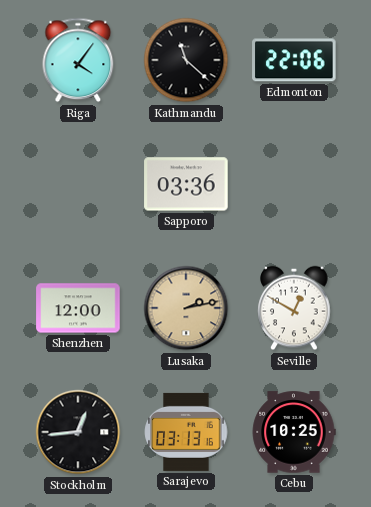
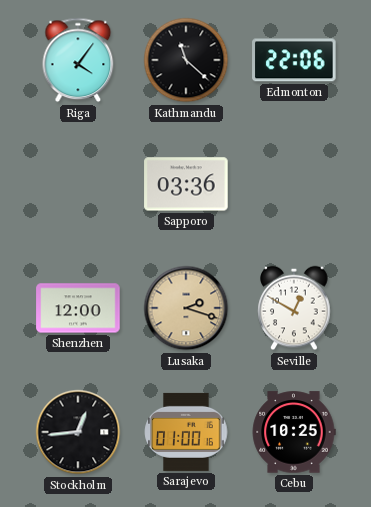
Lusaka: 2:13 -> 2:18
Sarajevo: 03:13 -> 01:00
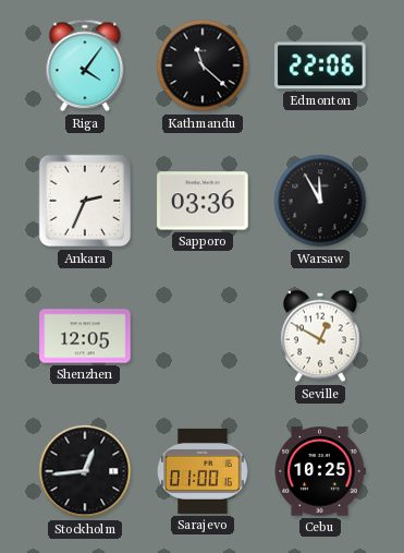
Ankara: none -> 2:34
Warsaw: none -> 11:55
Shenzhen: 12:00 -> 12:05
Lusaka: 2:18 -> none
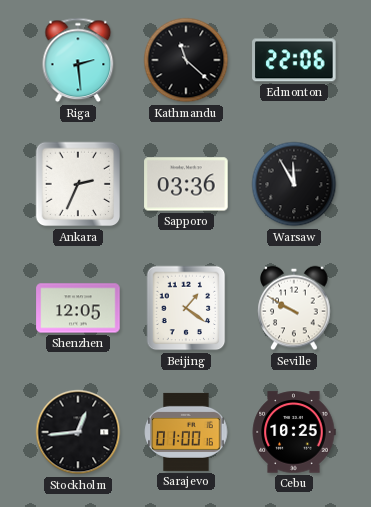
Riga: 4:06 -> 2:29
Beijing: none -> 1:21
Seville: 12:50 -> 9:50
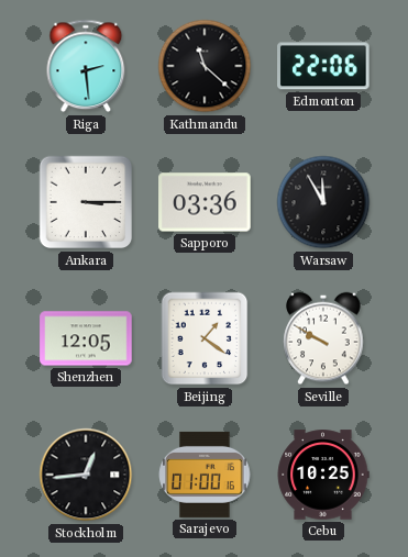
Ankara: 2:34 -> 3:15
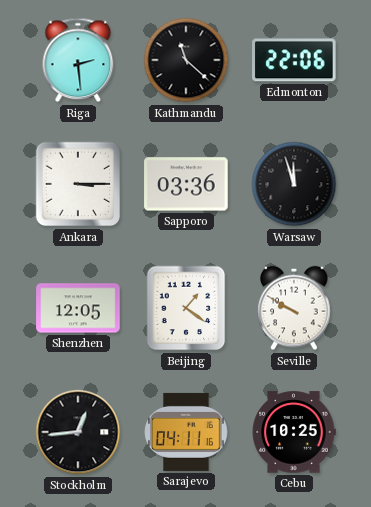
Warsaw: 11:55 -> 11:57
Sarajevo: 01:00 -> 04:11
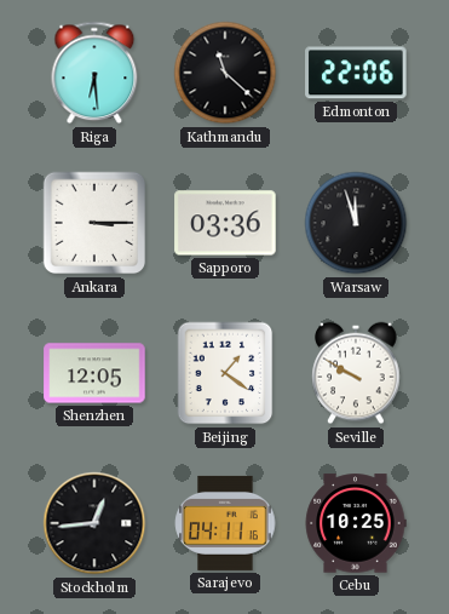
Riga: 2:29 -> 6:29
